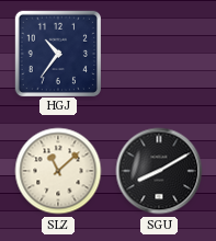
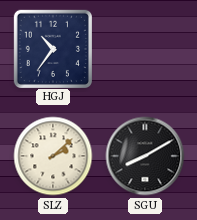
SLZ: 11:08 -> 2:08
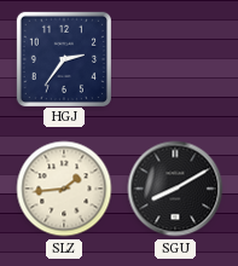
HGJ: 10:36 -> 2:36
SLZ: 2:08 -> 1:44
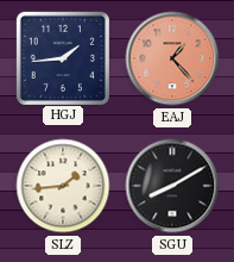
HGJ: 2:36 -> 1:44
EAJ: none -> 1:23
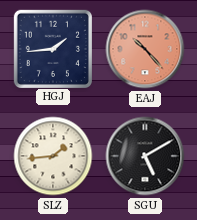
EAJ: 1:23 -> 10:23
SGU: 8:10 -> 5:10
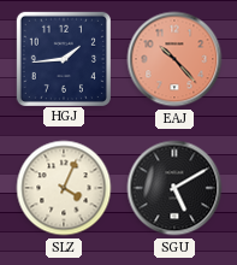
SLZ: 1:44 -> 4:04
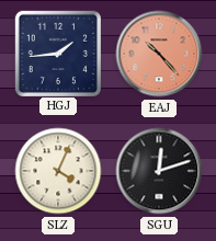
SGU: 5:10 -> 12:12
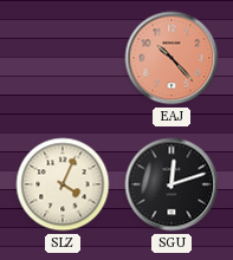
HGJ: 1:44 -> none
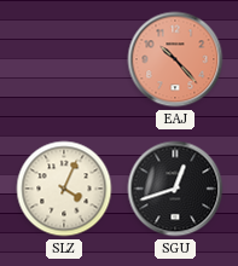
SGU: 12:12 -> 12:42
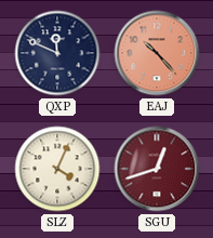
QXP: none -> 11:49
SGU dial: black -> burgundy
